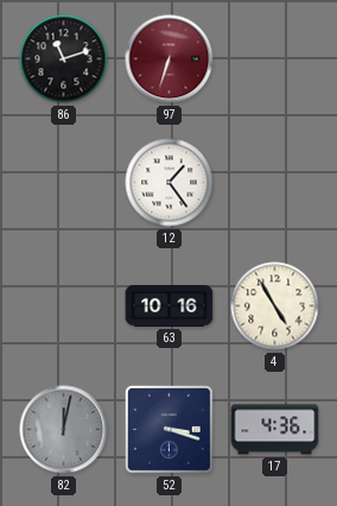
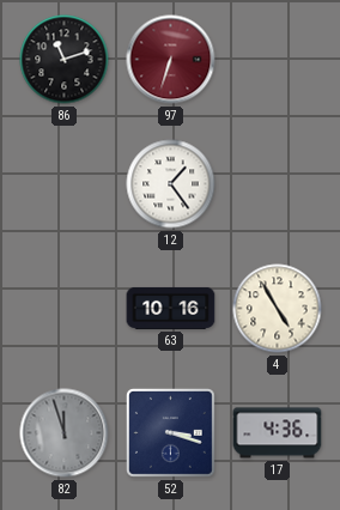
82: 12:02 -> 11:57
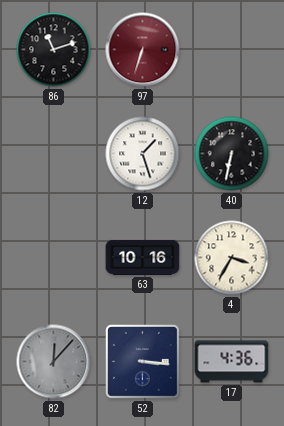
12: 1:24 -> 1:27
40: none -> 6:32
4: 4:55 -> 3:35
82: 11:57 -> 12:07
52: 3:18 -> 3:16
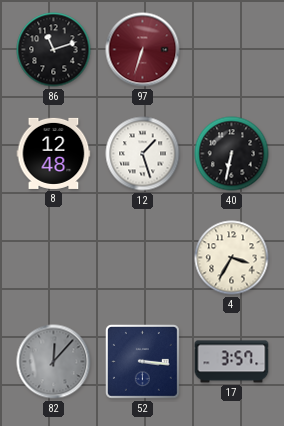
8: none -> 12:48
63: 10:16 -> none
17: 4:36 -> 3:57
